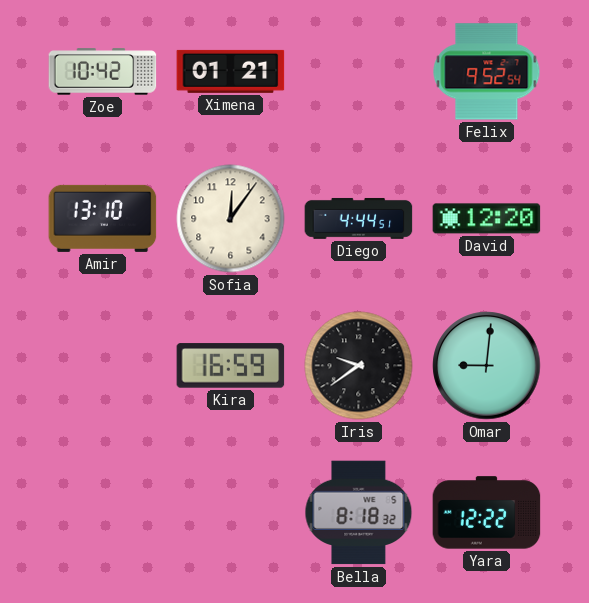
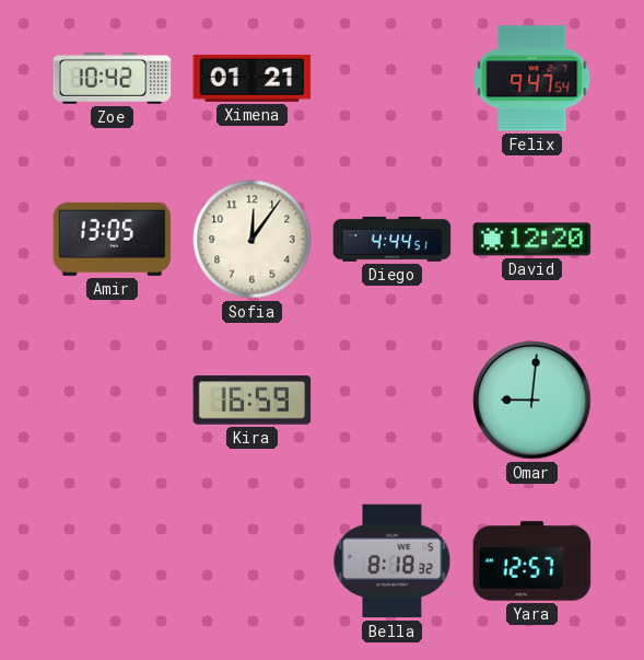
Felix: 9:52 -> 9:47
Amir: 13:10 -> 13:05
Iris: 9:39 -> none
Yara: 12:22 -> 12:57
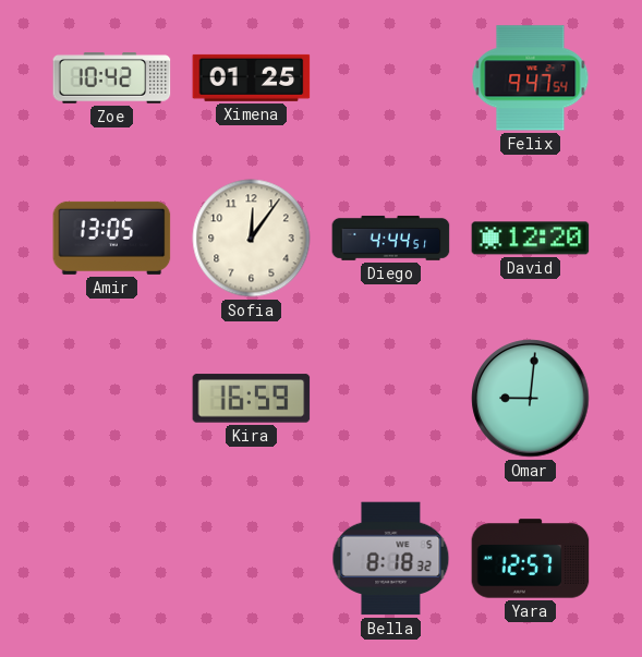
Ximena: 01:21 -> 01:25
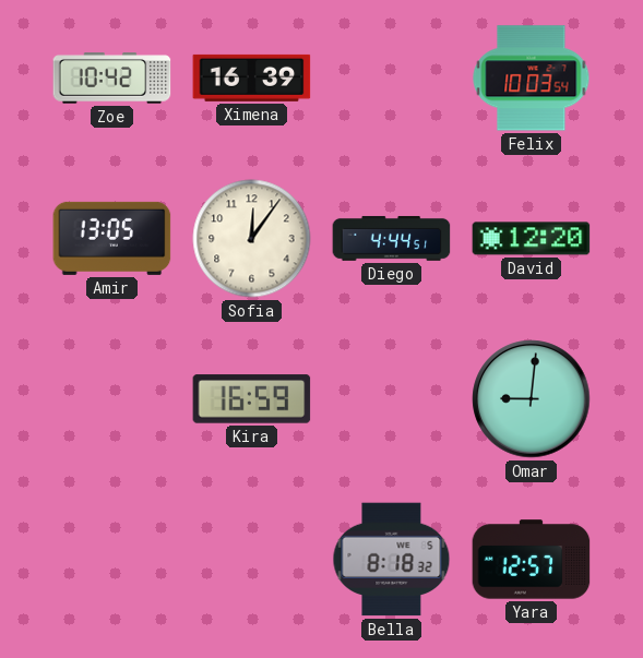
Ximena: 01:25 -> 16:39
Felix: 9:47 -> 10:03
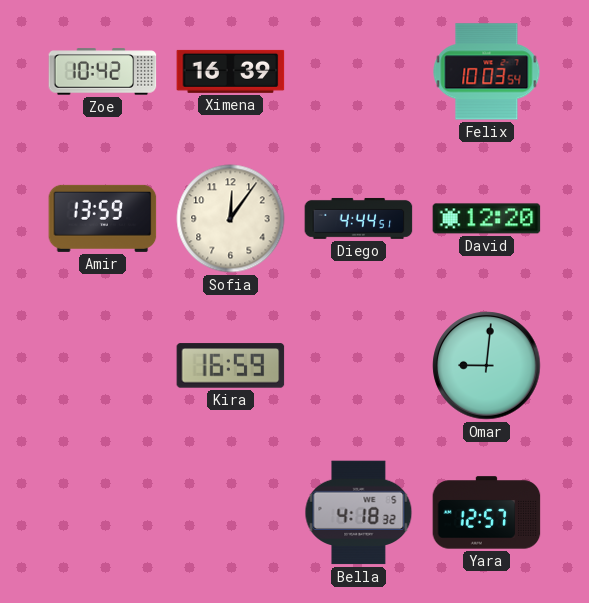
Amir: 13:05 -> 13:59
Bella: 8:18 -> 4:18
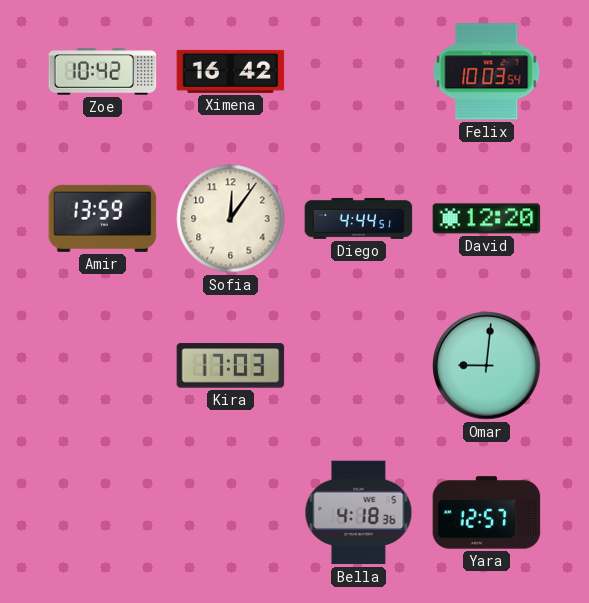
Ximena: 16:39 -> 16:42
Kira: 16:59 -> 17:03
Bella: 4:18:32 -> 4:18:36
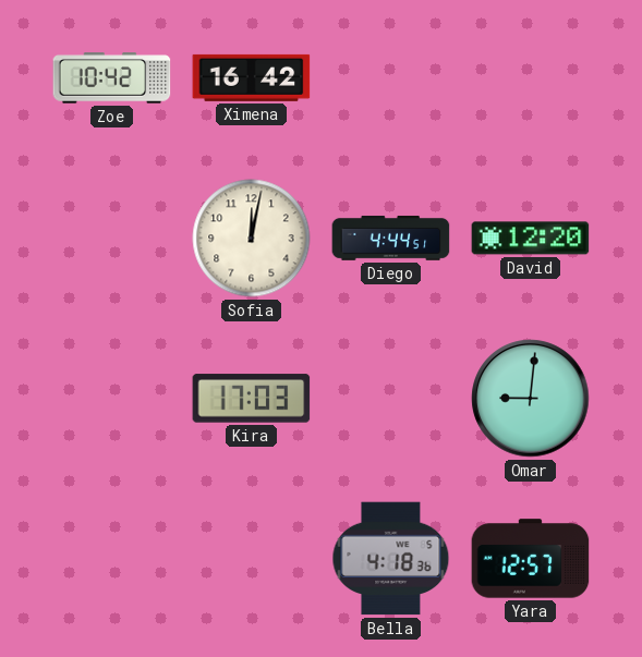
Felix: 10:03 -> none
Amir: 13:59 -> none
Sofia: 12:06 -> 12:02
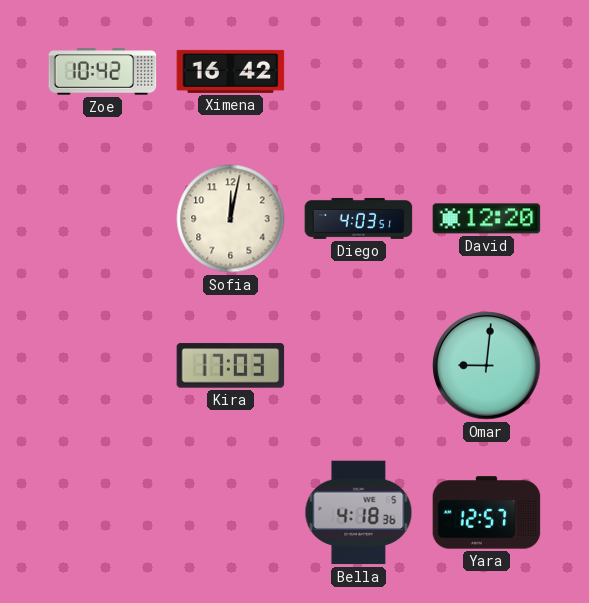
Diego: 4:44 -> 4:03
